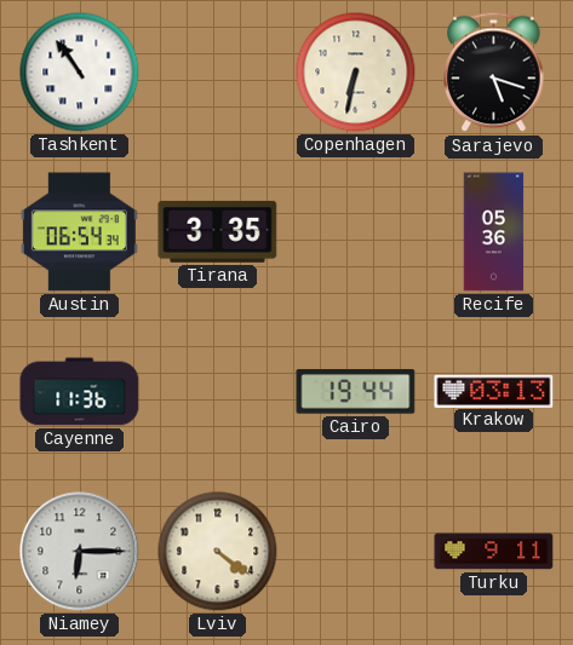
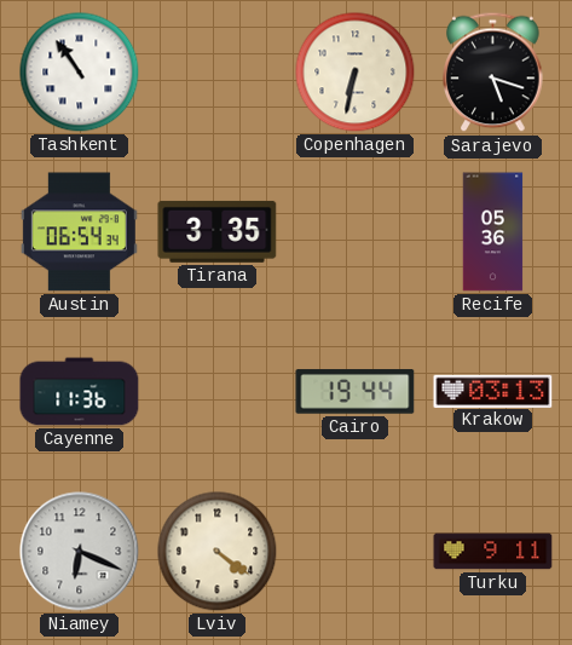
Niamey: 6:15 -> 6:19
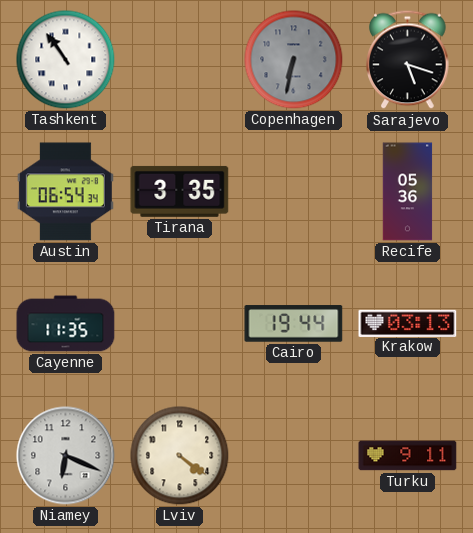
Copenhagen dial: cream -> grey
Cayenne: 11:36 -> 11:35
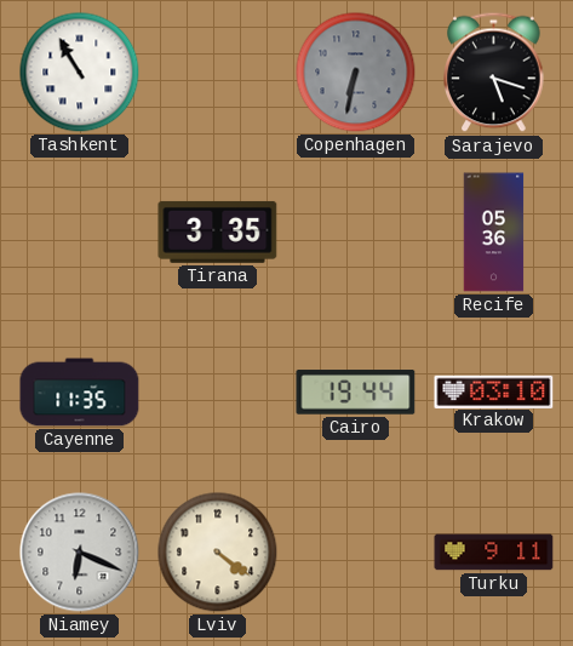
Tashkent: 10:54 -> 10:55
Austin: 06:54 -> none
Krakow: 03:13 -> 03:10
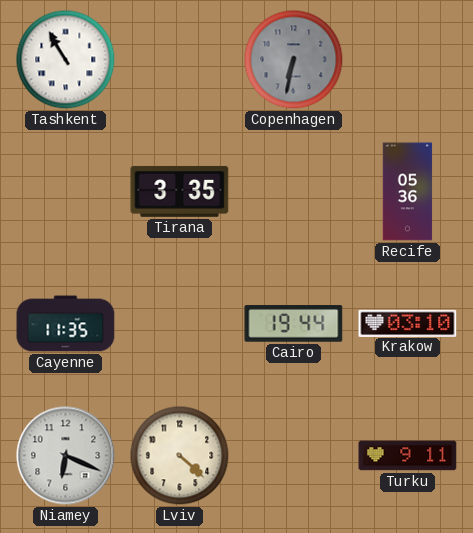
Sarajevo: 5:18 -> none
Lviv: 4:21 -> 4:22
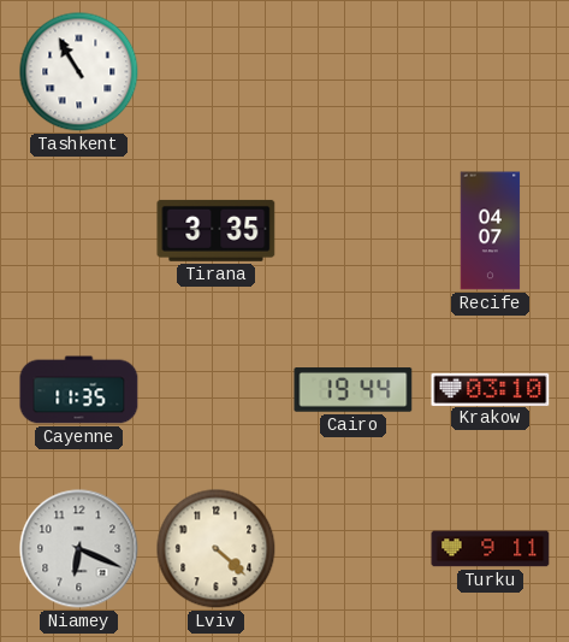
Copenhagen: 6:32 -> none
Recife: 05:36 -> 04:07
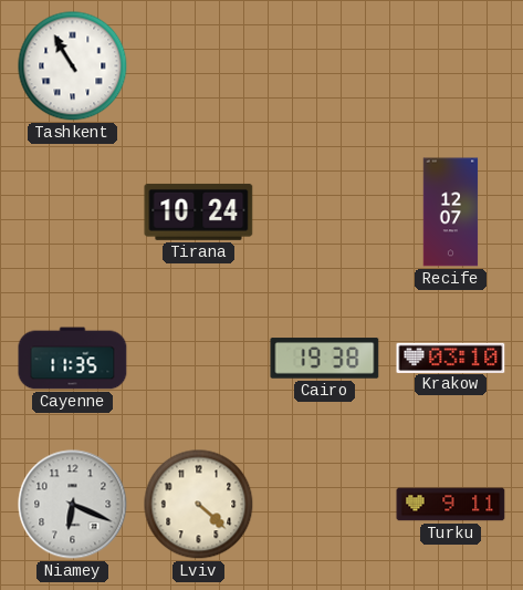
Tirana: 3:35 -> 10:24
Recife: 04:07 -> 12:07
Cairo: 19:44 -> 19:38
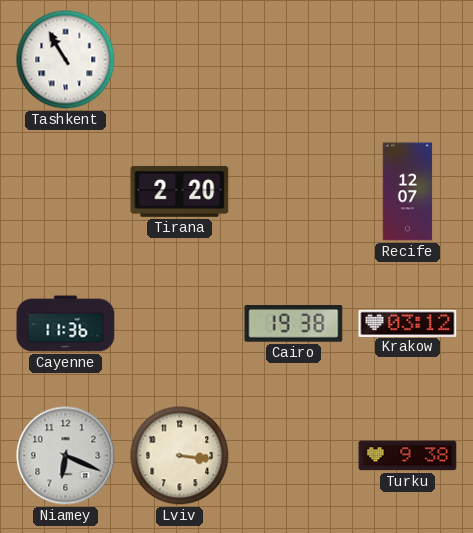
Tirana: 10:24 -> 2:20
Cayenne: 11:35 -> 11:36
Krakow: 03:10 -> 03:12
Lviv: 4:22 -> 3:16
Turku: 9:11 -> 9:38
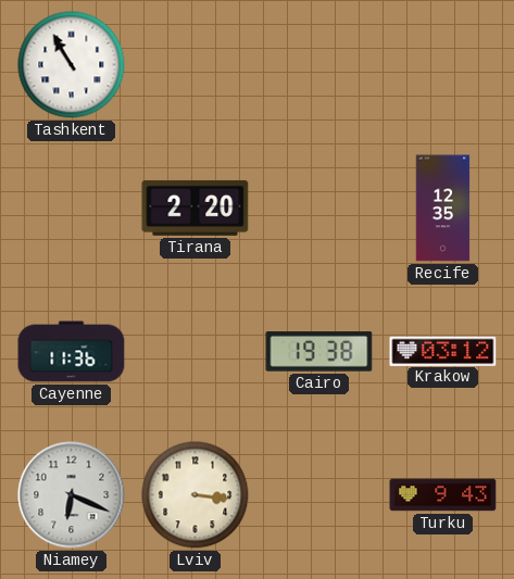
Recife: 12:07 -> 12:35
Turku: 9:38 -> 9:43
